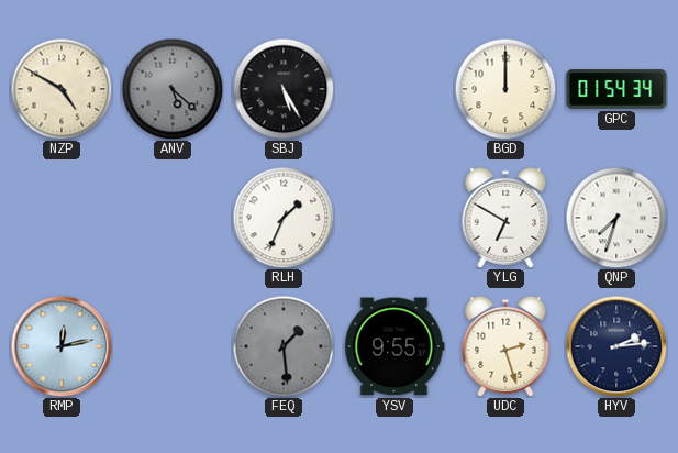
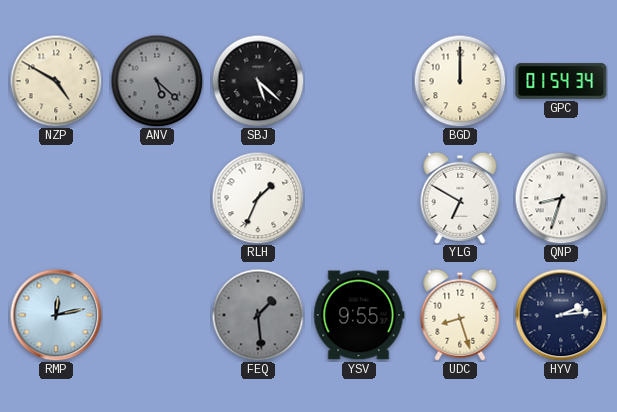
SBJ: 5:25 -> 5:22
QNP: 7:33 -> 8:33
UDC: 2:27 -> 8:27
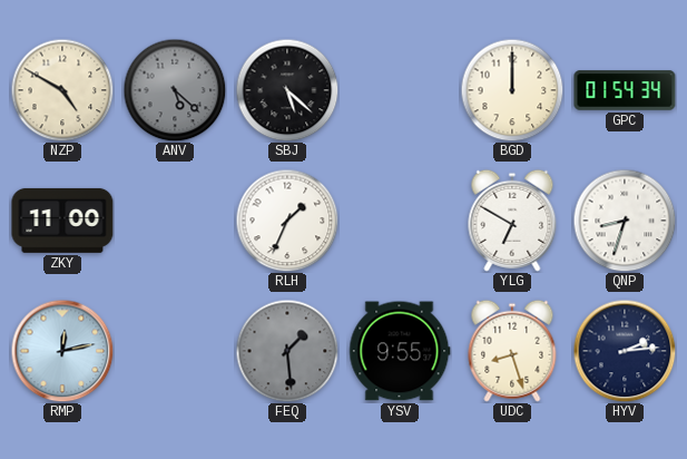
ZKY: none -> 11:00
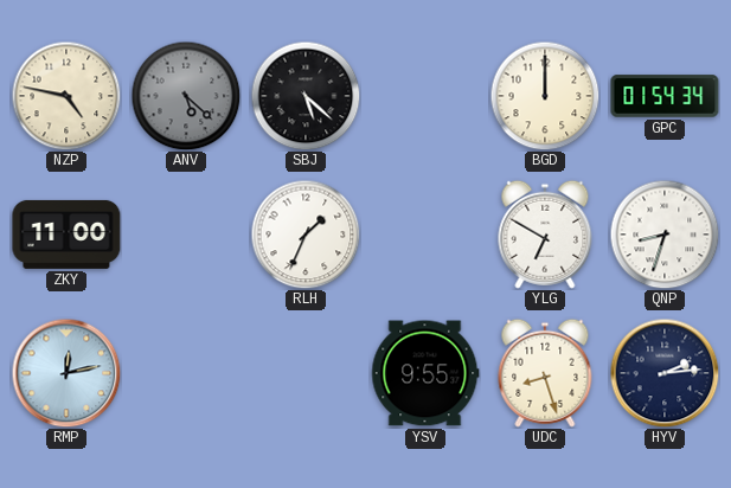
NZP: 4:50 -> 4:47
FEQ: 1:29 -> none
